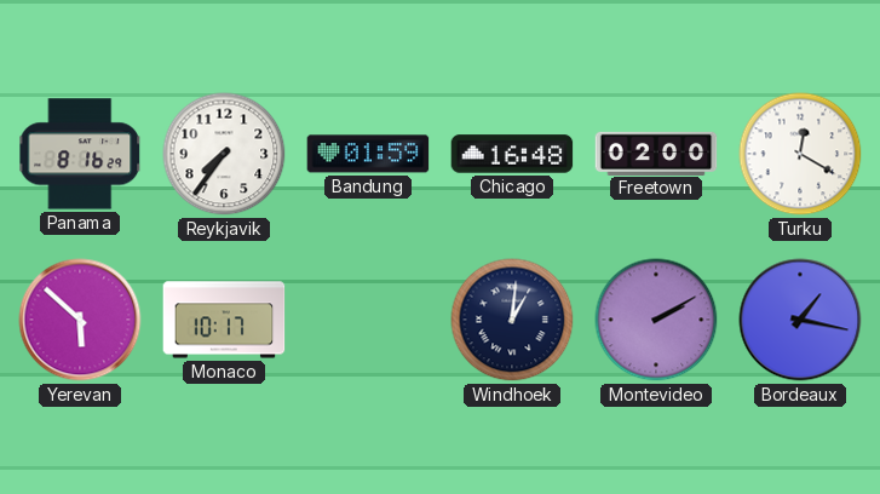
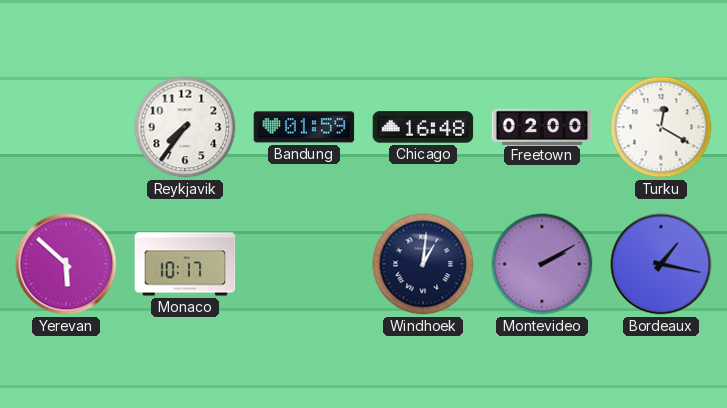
Panama: 8:16 -> none
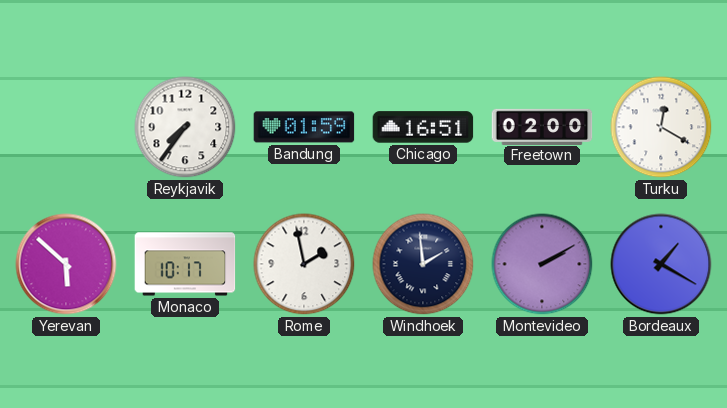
Chicago: 16:48 -> 16:51
Rome: none -> 1:58
Windhoek: 1:01 -> 1:59
Bordeaux: 1:17 -> 1:20
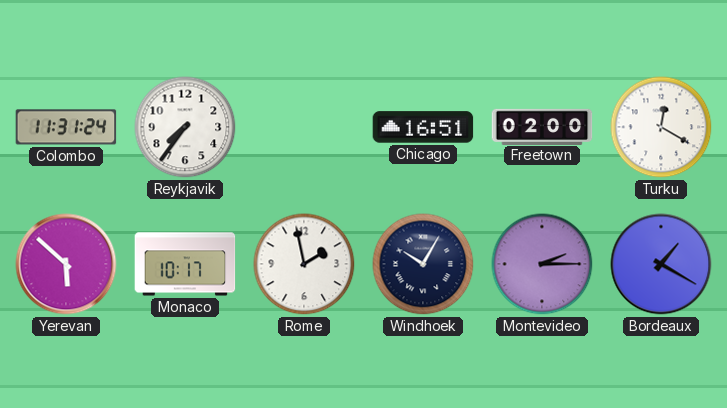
Colombo: none -> 11:31
Bandung: 01:59 -> none
Windhoek: 1:59 -> 10:05
Montevideo: 2:10 -> 2:15
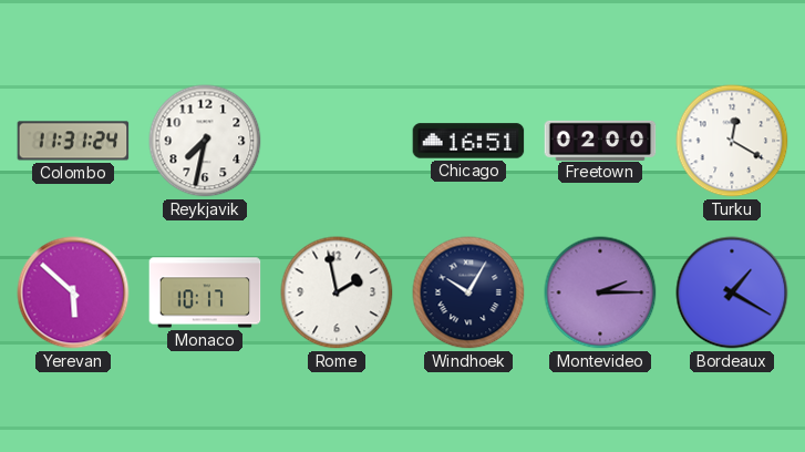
Reykjavik: 7:36 -> 7:32
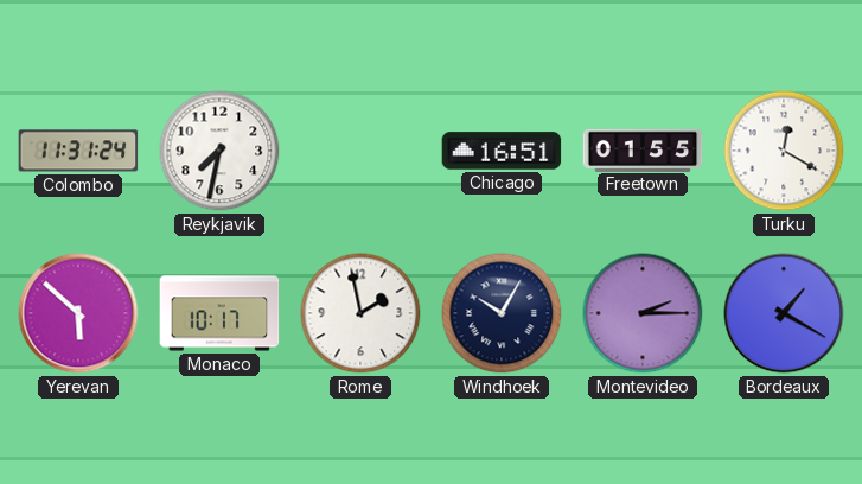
Freetown: 02:00 -> 01:55
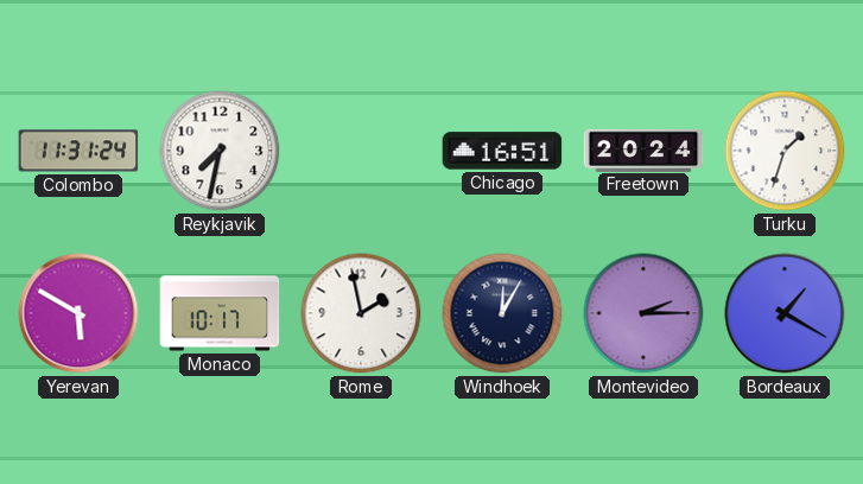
Freetown: 01:55 -> 20:24
Turku: 12:20 -> 1:33
Yerevan: 5:52 -> 5:50
Windhoek: 10:05 -> 12:05
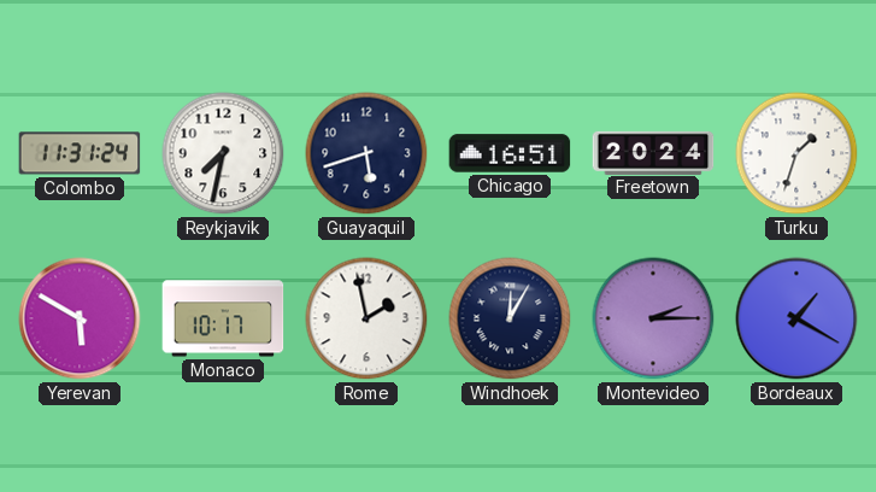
Guayaquil: none -> 5:42
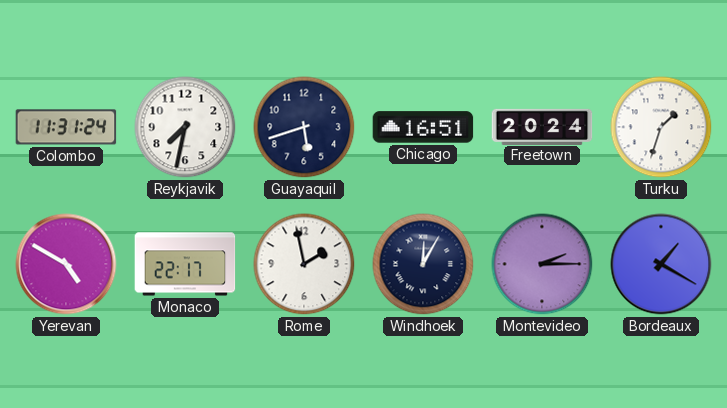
Yerevan: 5:50 -> 4:50
Monaco: 10:17 -> 22:17
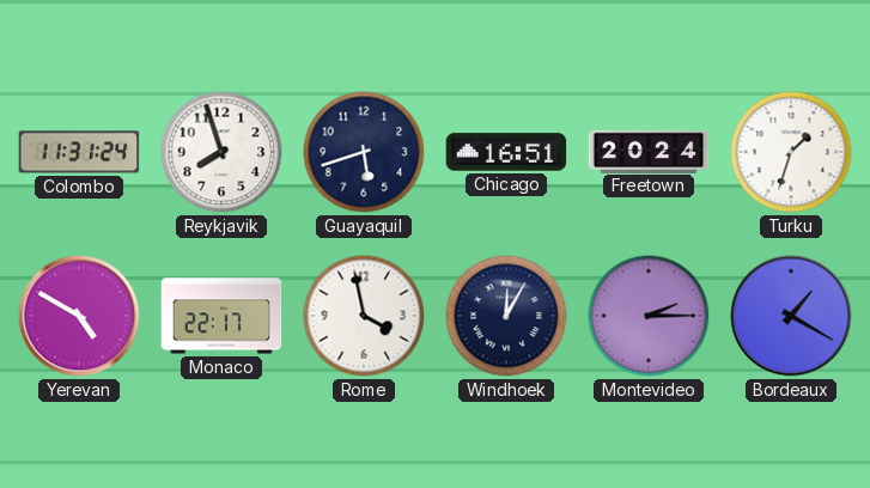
Reykjavik: 7:32 -> 7:57
Rome: 1:58 -> 3:58
